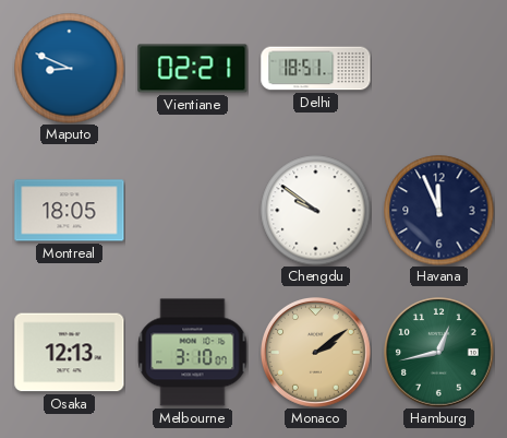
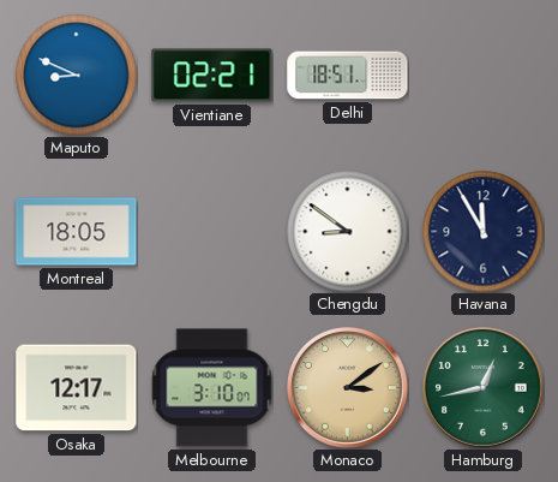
Chengdu: 9:51 -> 8:51
Havana: 11:56 -> 11:55
Osaka: 12:13 -> 12:17
Monaco: 2:09 -> 3:09
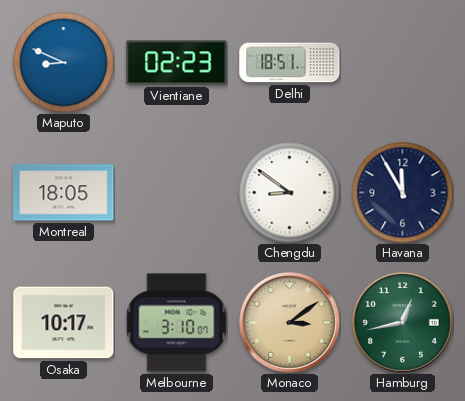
Vientiane: 02:21 -> 02:23
Osaka: 12:17 -> 10:17
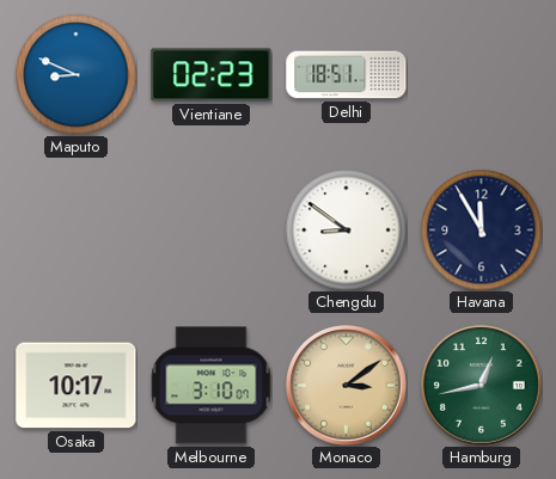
Montreal: 18:05 -> none
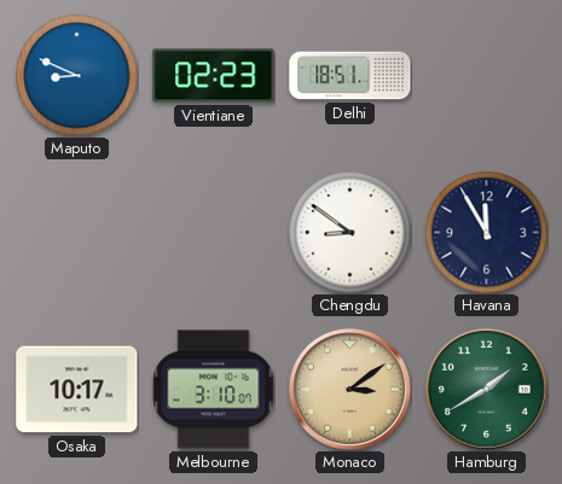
Hamburg: 12:43 -> 1:40
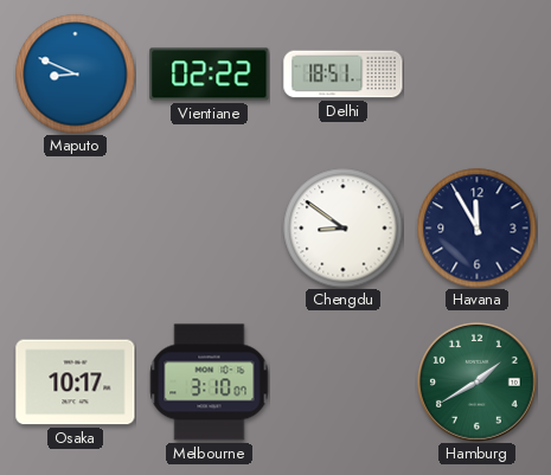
Vientiane: 02:23 -> 02:22
Monaco: 3:09 -> none
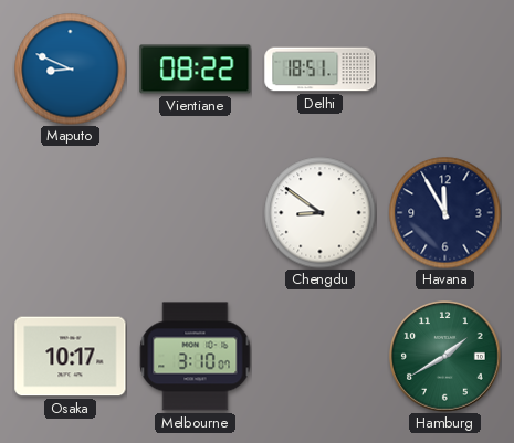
Vientiane: 02:22 -> 08:22
